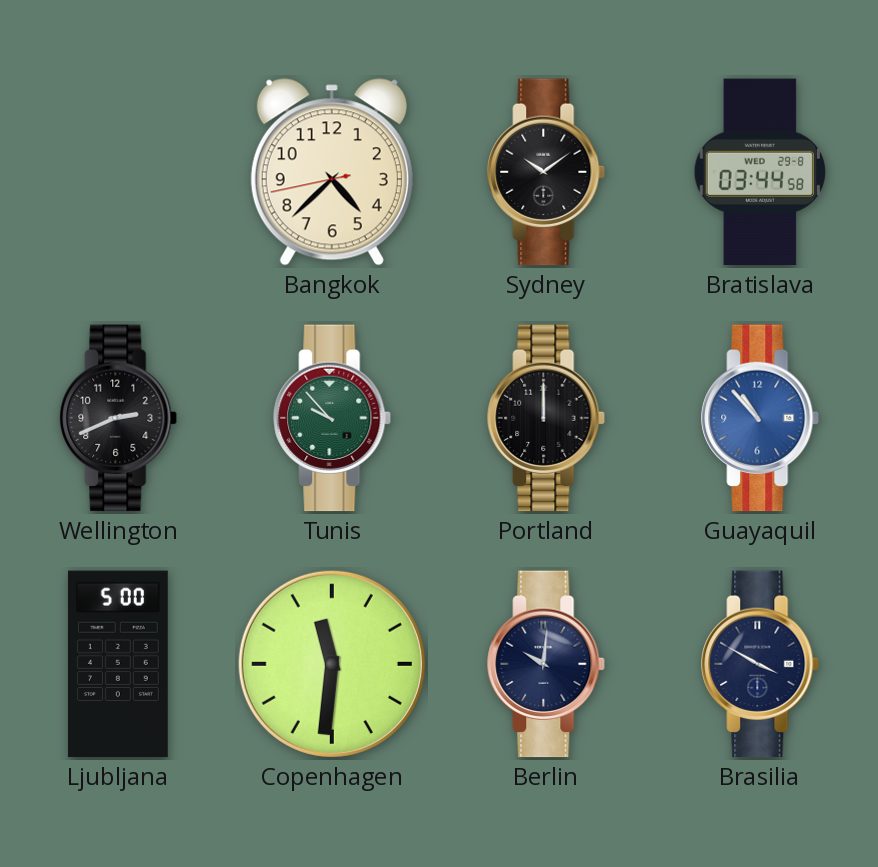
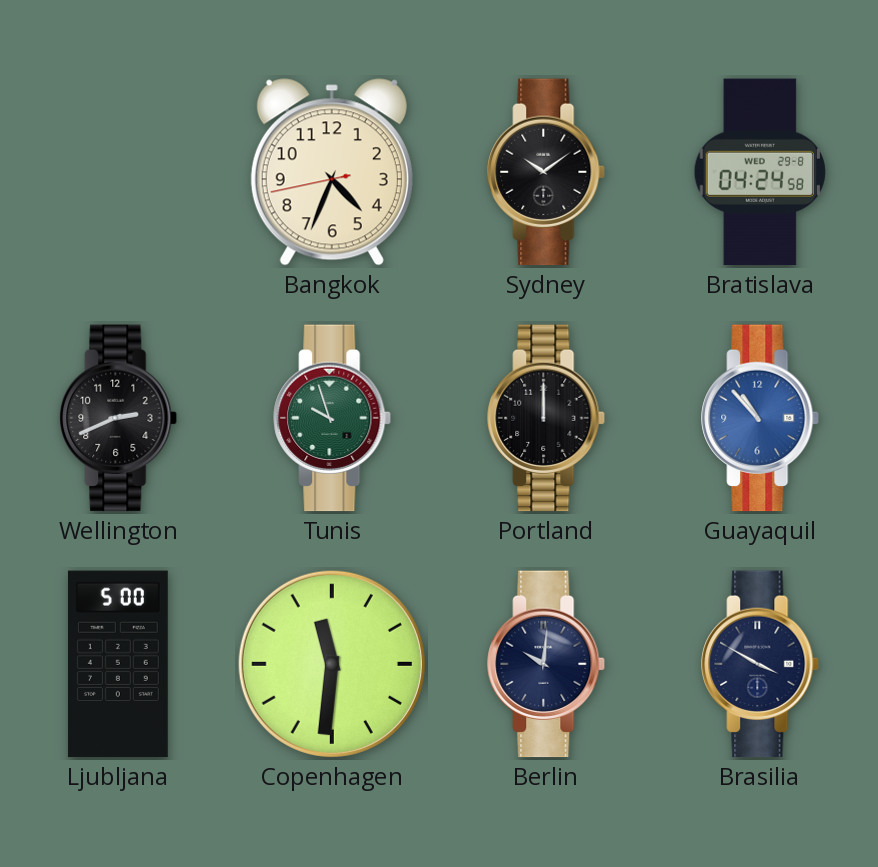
Bangkok: 4:37 -> 4:33
Bratislava: 03:44 -> 04:24
Tunis: 9:53 -> 9:57
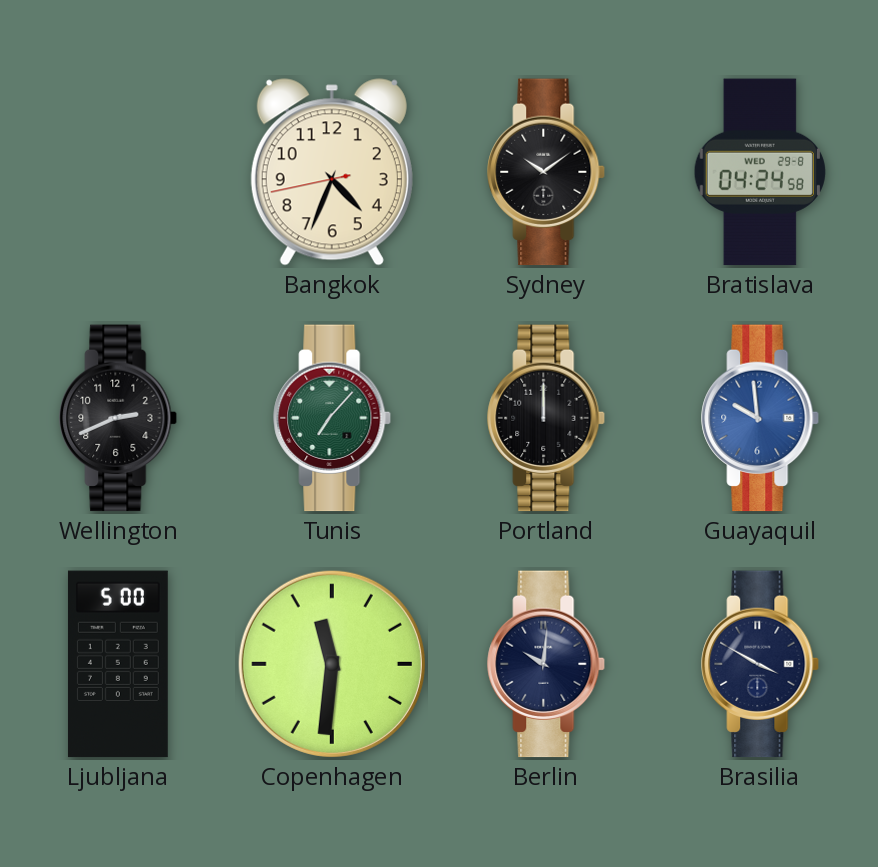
Tunis: 9:57 -> 7:07
Guayaquil: 10:53 -> 9:59
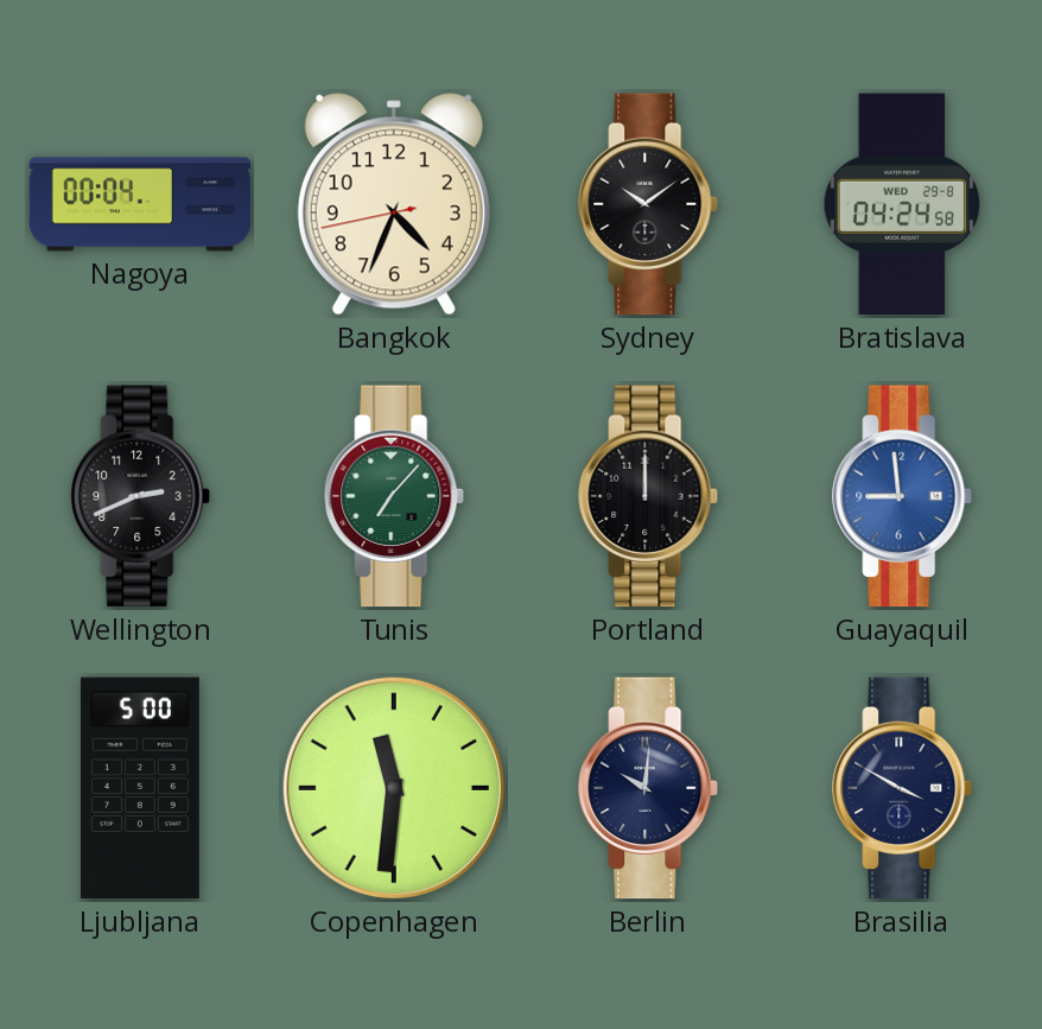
Nagoya: none -> 00:04
Guayaquil: 9:59 -> 8:59
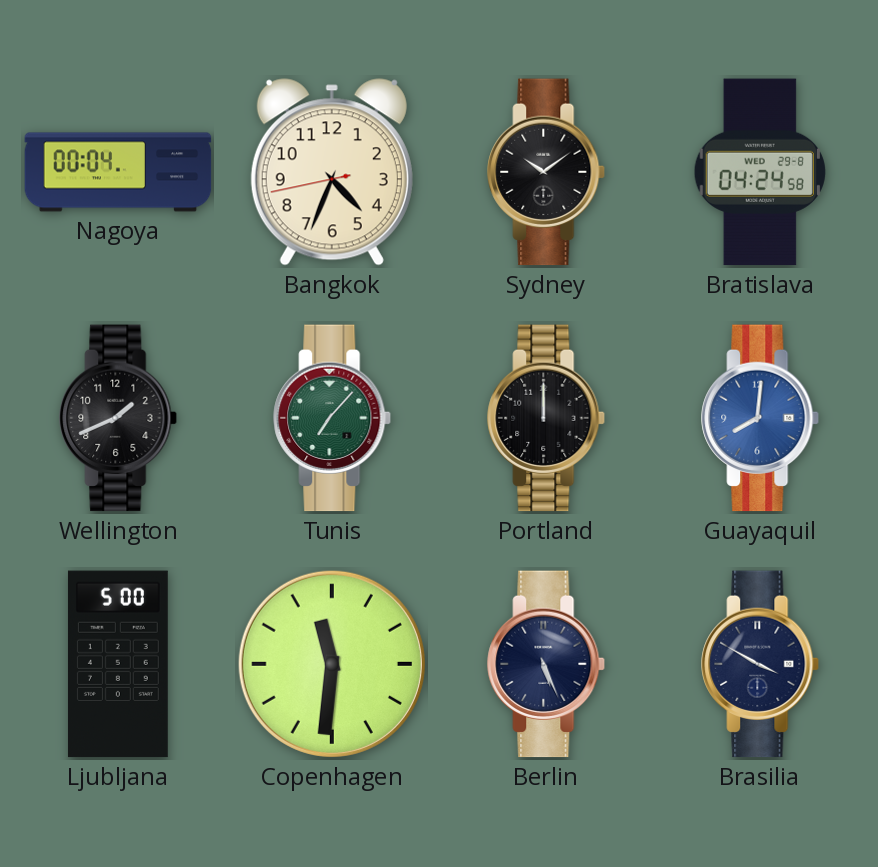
Wellington: 2:41 -> 1:41
Guayaquil: 8:59 -> 8:01
Berlin: 10:01 -> 5:26
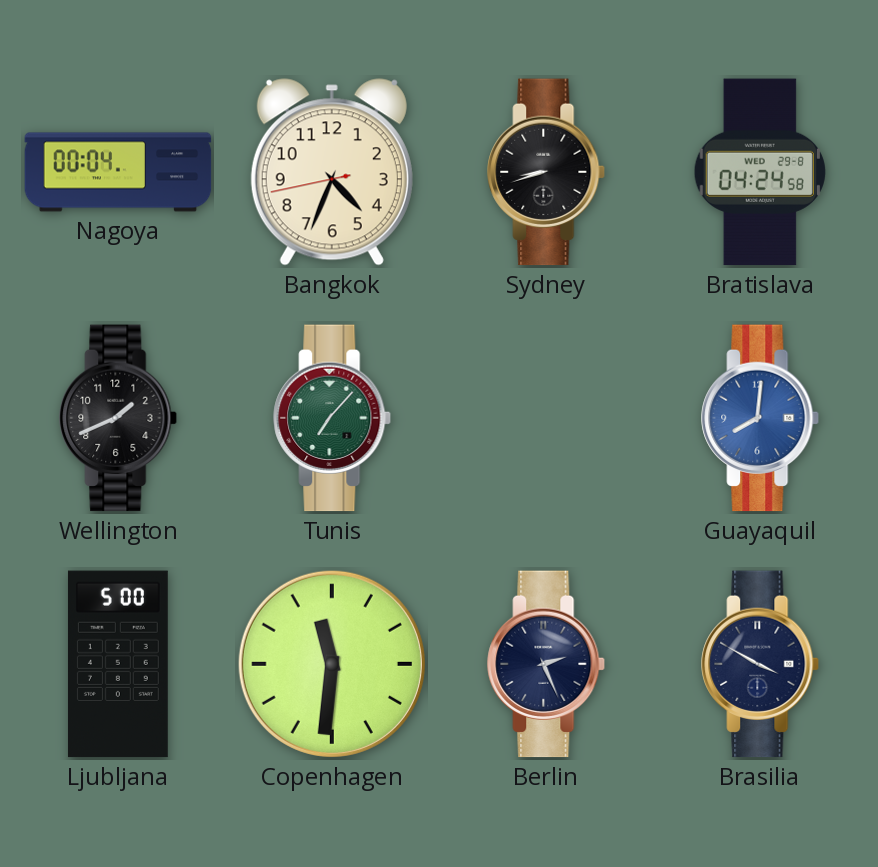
Sydney: 10:09 -> 8:42
Portland: 12:00 -> none
Berlin: 5:26 -> 2:26
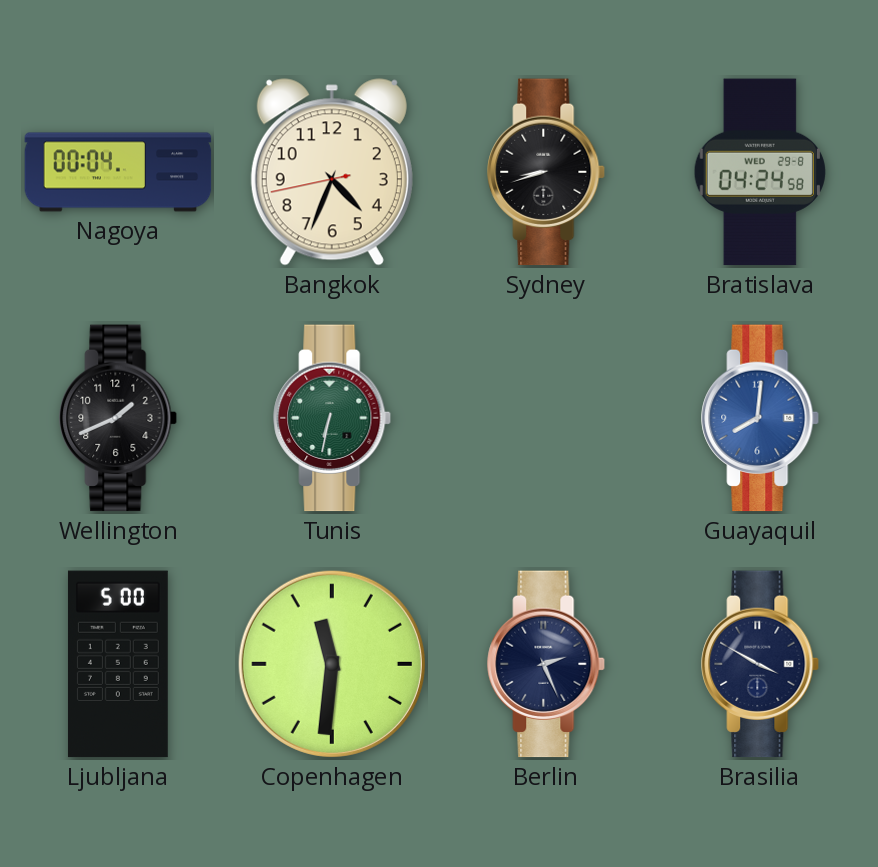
Tunis: 7:07 -> 6:32
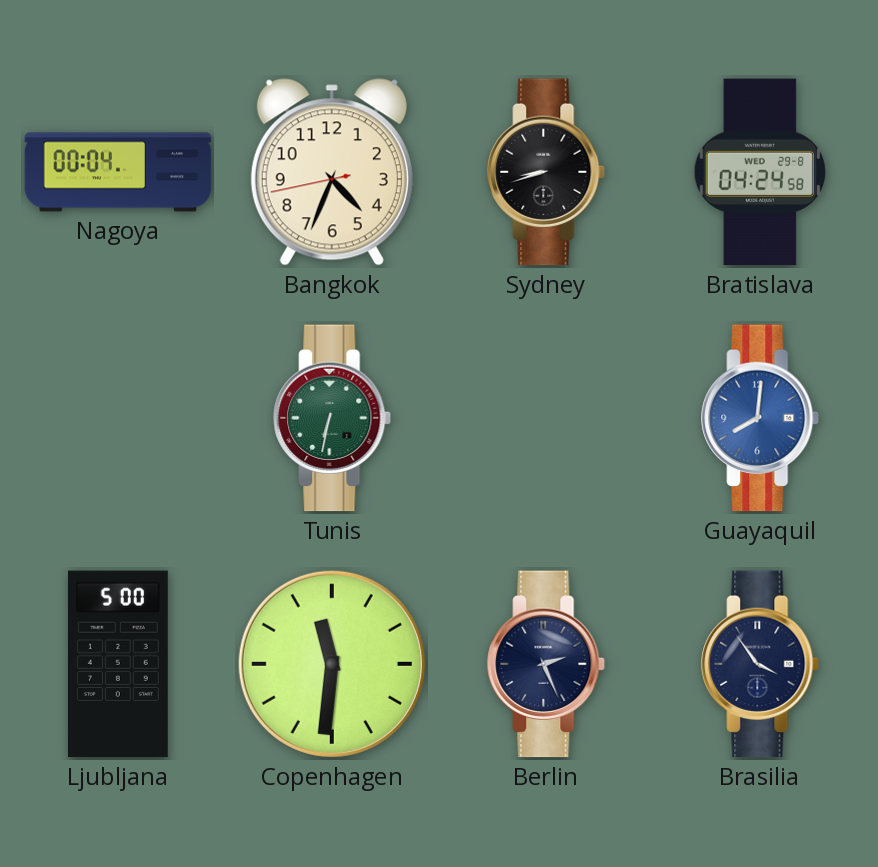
Wellington: 1:41 -> none
Brasilia: 3:50 -> 3:54
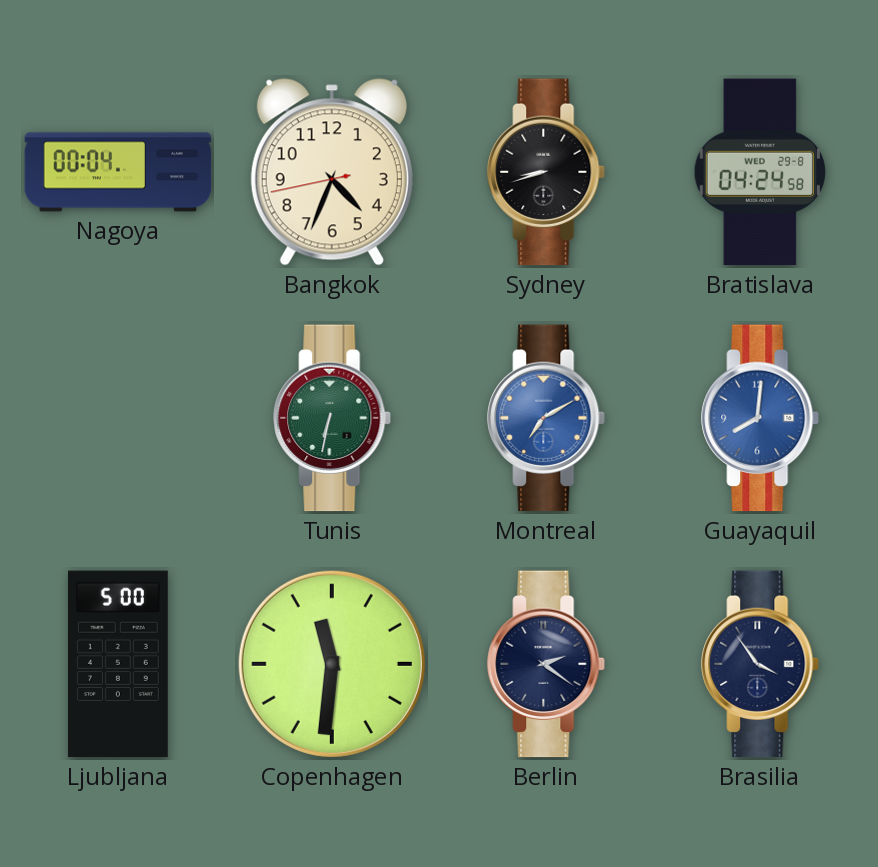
Montreal: none -> 7:10
Berlin: 2:26 -> 2:21
